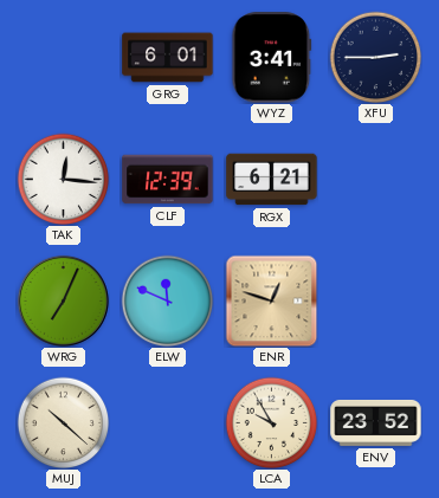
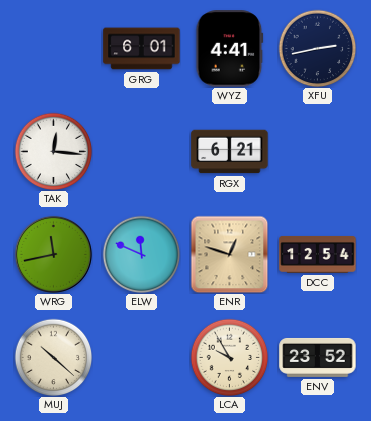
WYZ: 3:41 -> 4:41
XFU: 2:45 -> 2:43
CLF: 12:39 -> none
WRG: 7:04 -> 11:43
DCC: none -> 12:54
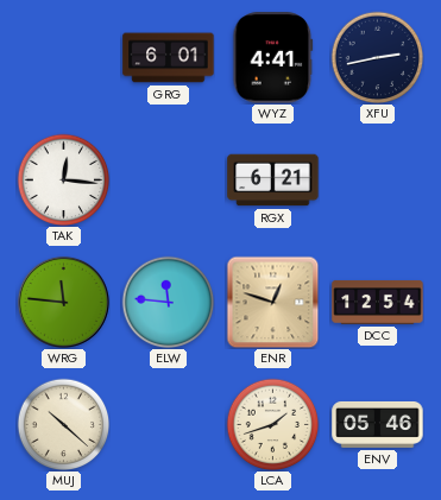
WRG: 11:43 -> 11:46
ELW: 11:49 -> 11:46
LCA: 9:55 -> 1:42
ENV: 23:52 -> 05:46
